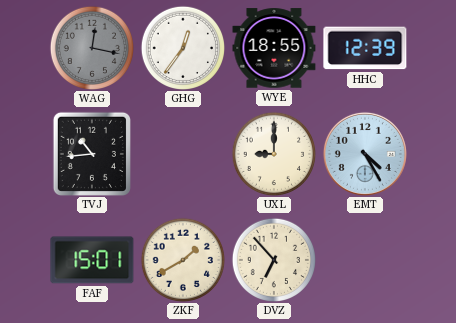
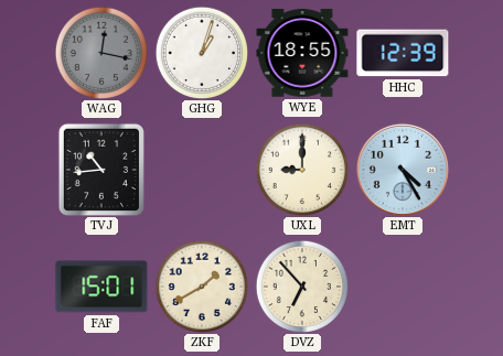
GHG: 12:36 -> 1:03
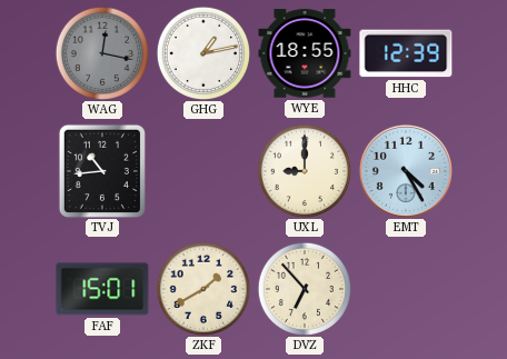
GHG: 1:03 -> 1:13
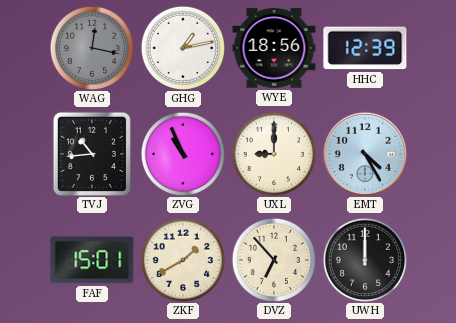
WYE: 18:55 -> 18:56
ZVG: none -> 10:56
UWH: none -> 12:00
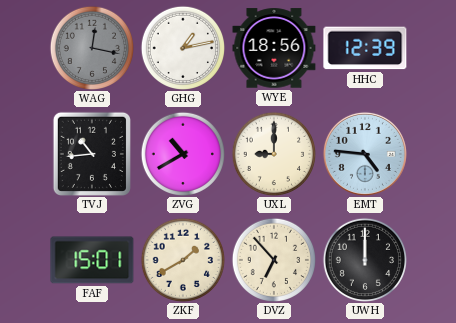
ZVG: 10:56 -> 10:40
EMT: 4:25 -> 4:46
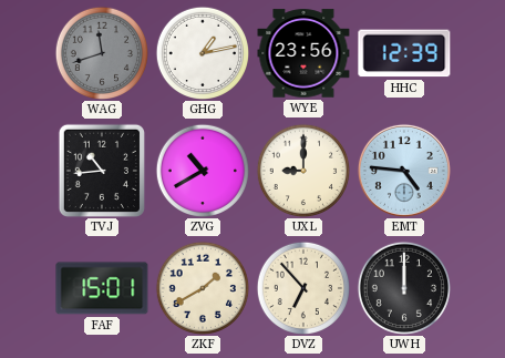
WAG: 12:17 -> 11:42
WYE: 18:56 -> 23:56
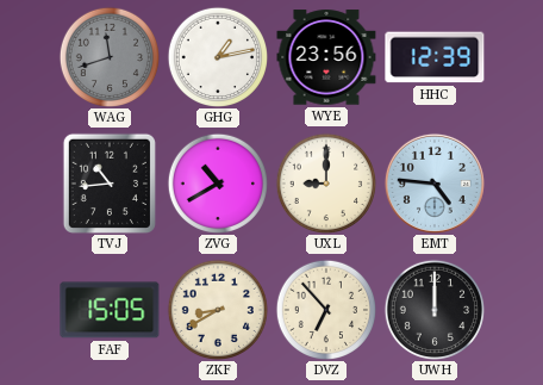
FAF: 15:01 -> 15:05
ZKF: 1:40 -> 8:40
